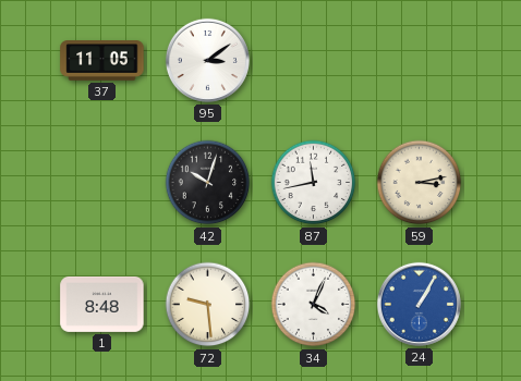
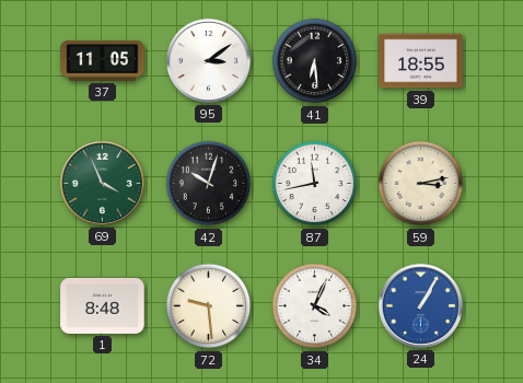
41: none -> 6:29
39: none -> 18:55
69: none -> 3:56
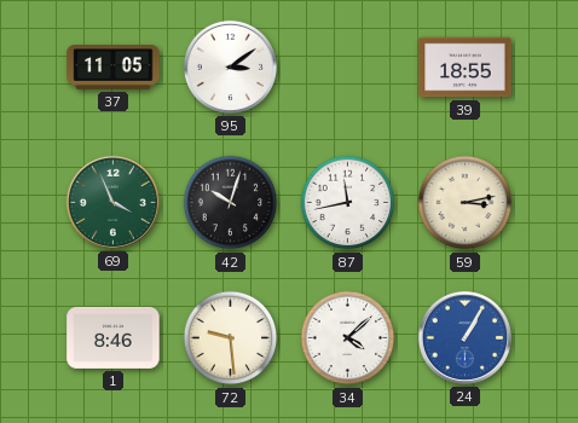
41: 6:29 -> none
1: 8:48 -> 8:46
34: 4:04 -> 4:08
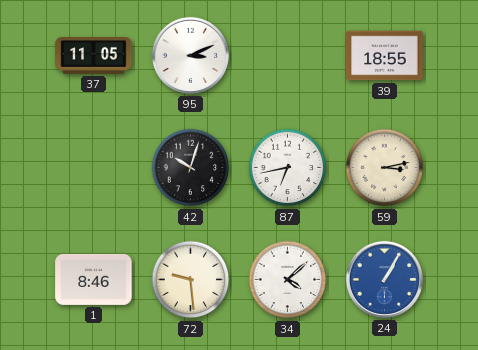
95: 3:09 -> 3:11
69: 3:56 -> none
87: 11:43 -> 6:43
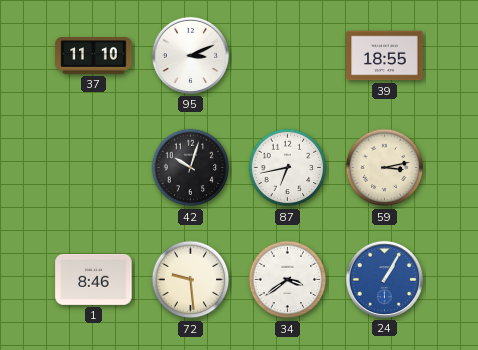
37: 11:05 -> 11:10
34: 4:08 -> 3:39
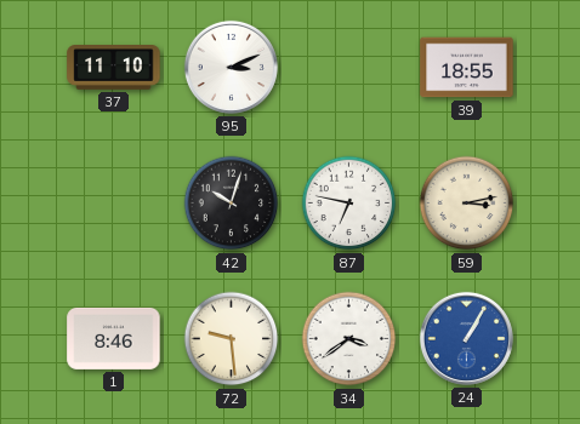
87: 6:43 -> 6:47
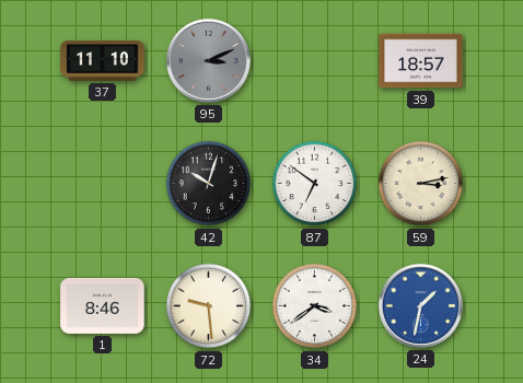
95 dial: white -> grey
39: 18:55 -> 18:57
87: 6:47 -> 6:51
24: 1:05 -> 1:32
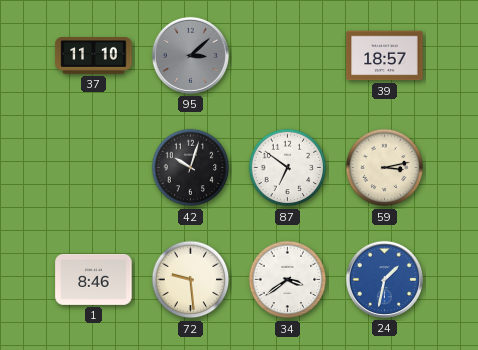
95: 3:11 -> 3:08
